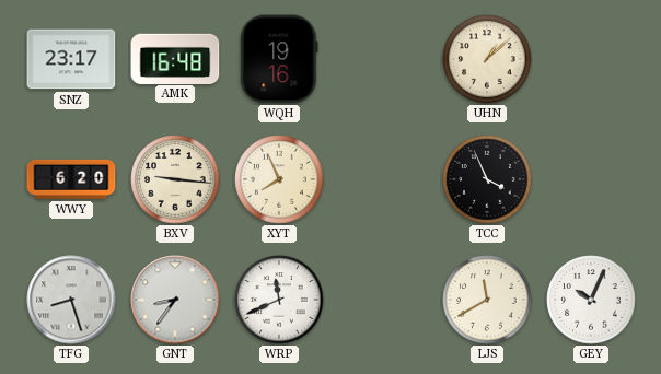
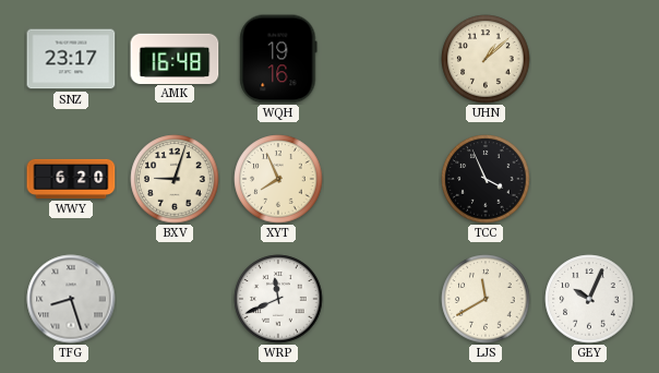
BXV: 9:16 -> 9:03
GNT: 8:36 -> none
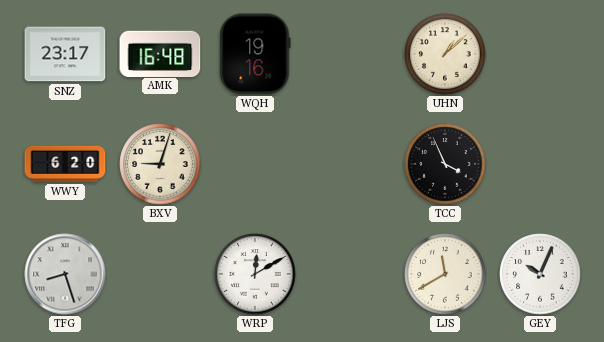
XYT: 7:56 -> none
WRP: 11:41 -> 12:10
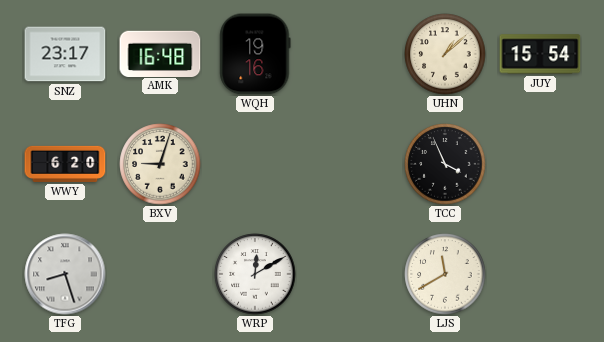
JUY: none -> 15:54
GEY: 10:04 -> none
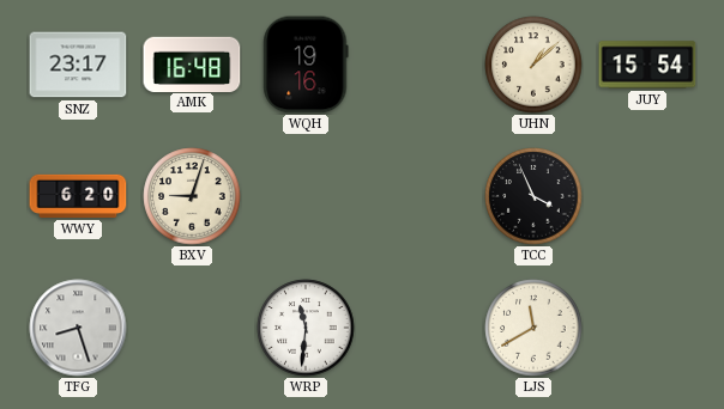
WRP: 12:10 -> 11:31
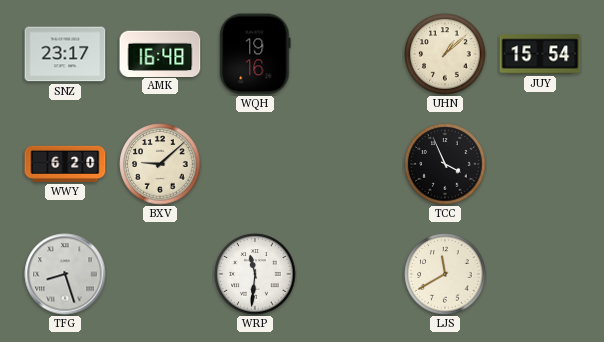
BXV: 9:03 -> 9:08
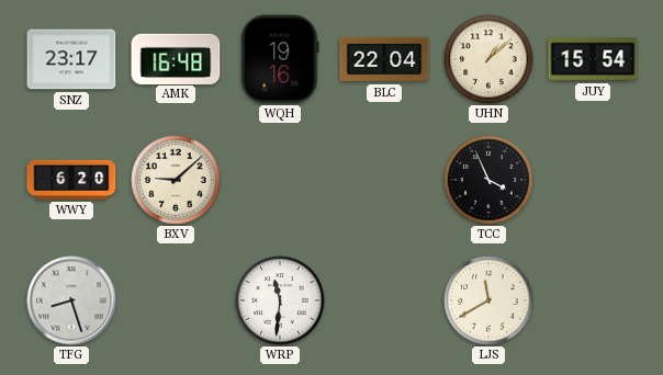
BLC: none -> 22:04
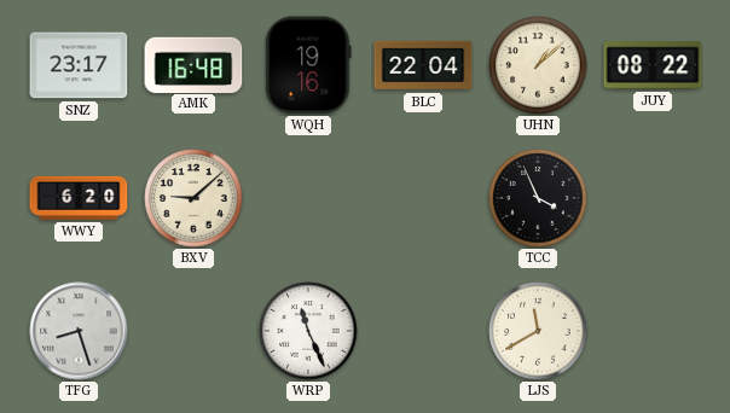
JUY: 15:54 -> 08:22
WRP: 11:31 -> 11:26
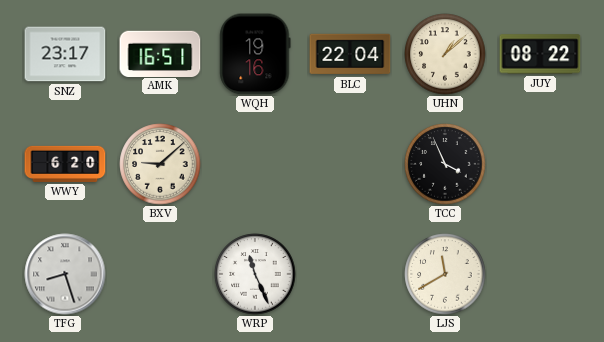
AMK: 16:48 -> 16:51
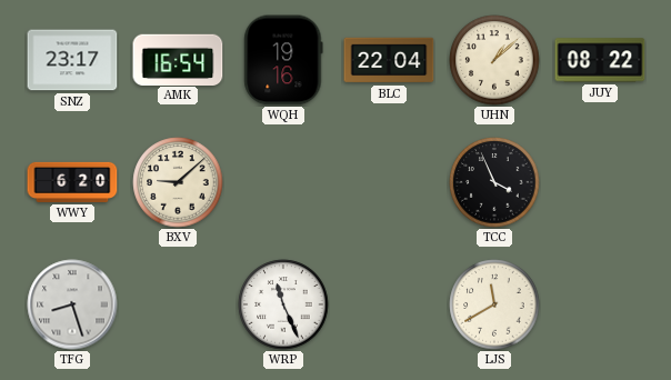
AMK: 16:51 -> 16:54
